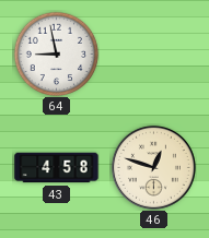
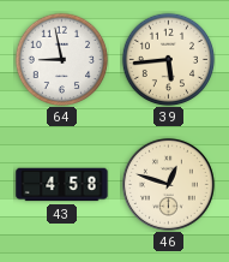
39: none -> 5:44
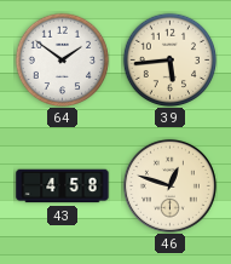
64: 8:58 -> 1:51
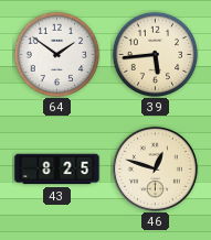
43: 4:58 -> 8:25
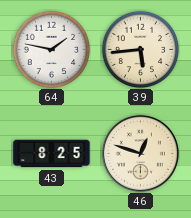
64: 1:51 -> 1:47
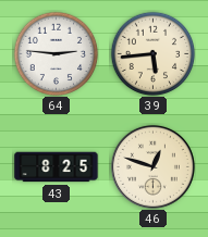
64: 1:47 -> 2:46
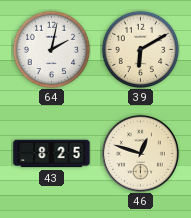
64: 2:46 -> 2:02
39: 5:44 -> 6:10
